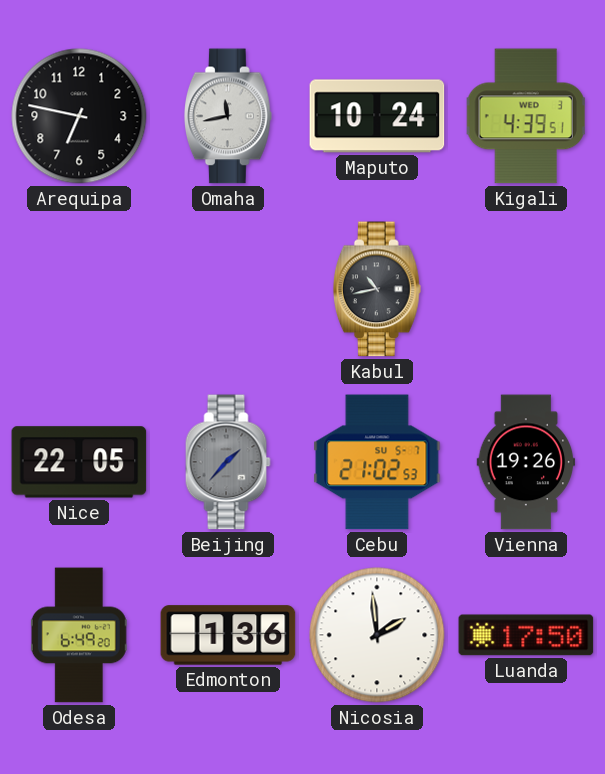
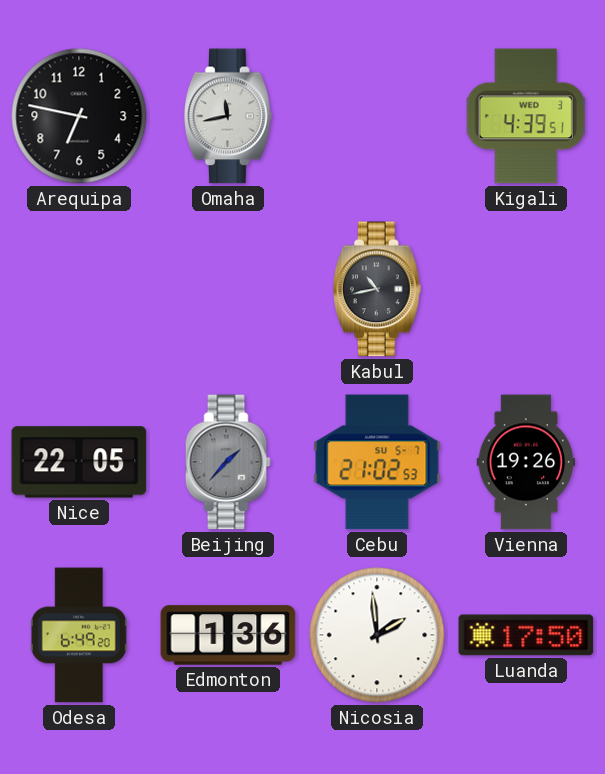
Maputo: 10:24 -> none
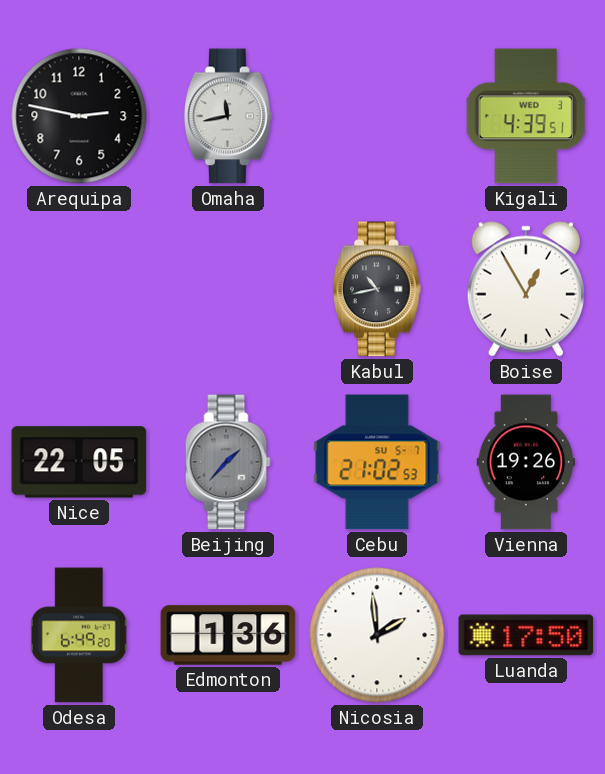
Arequipa: 6:47 -> 2:47
Boise: none -> 12:55
